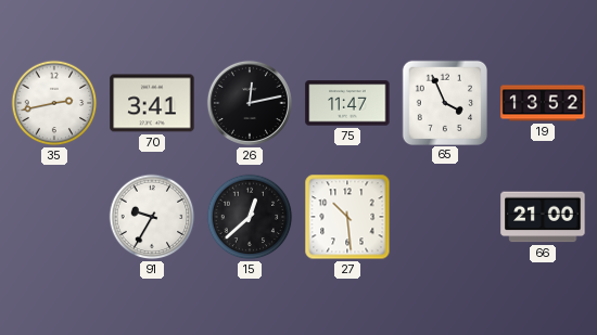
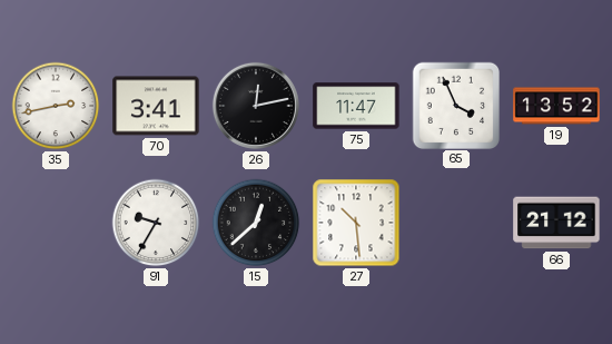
66: 21:00 -> 21:12
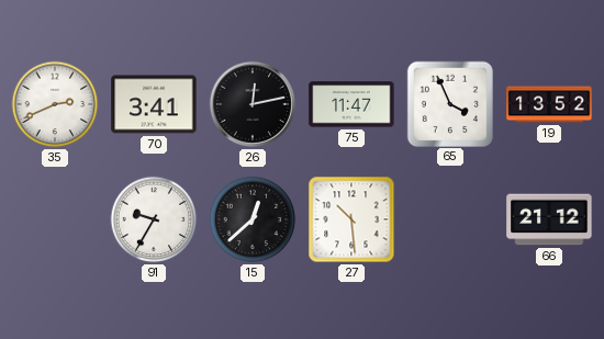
35: 2:43 -> 2:41
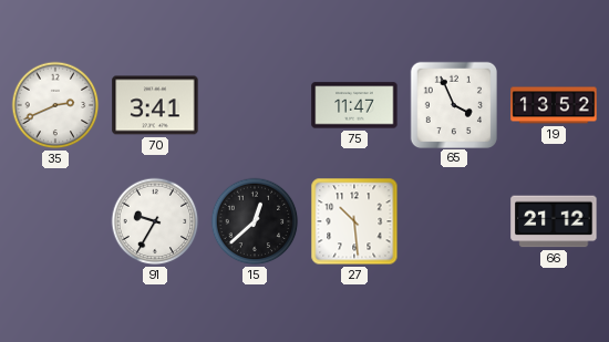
26: 12:13 -> none
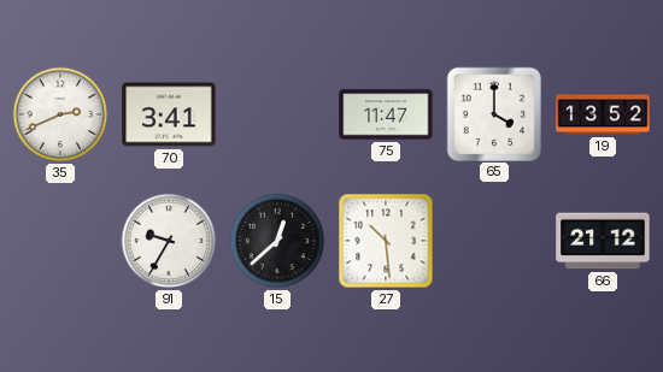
65: 3:56 -> 4:00
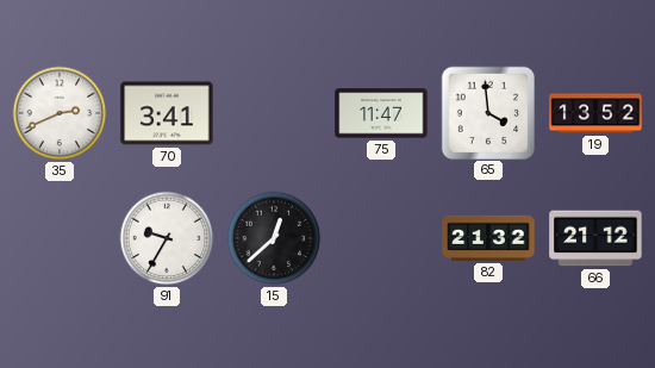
65: 4:00 -> 3:59
27: 10:29 -> none
82: none -> 21:32
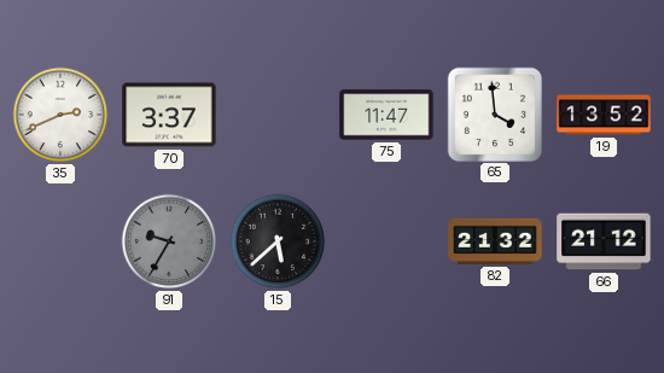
70: 3:41 -> 3:37
91 dial: white -> grey
15: 12:38 -> 5:38
